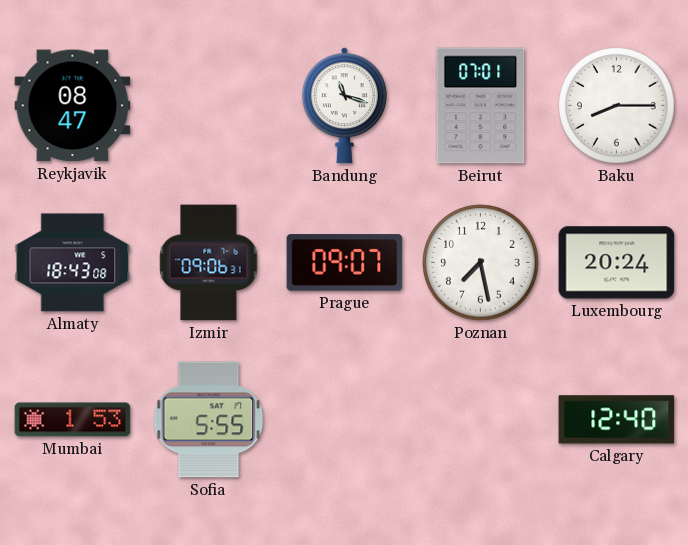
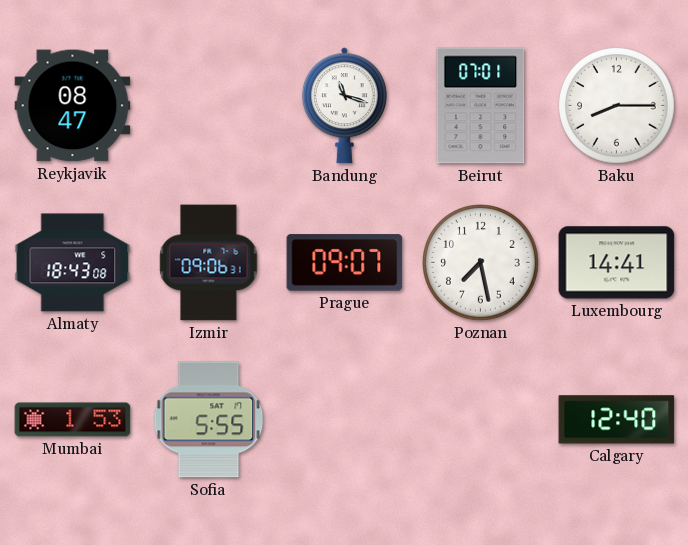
Luxembourg: 20:24 -> 14:41
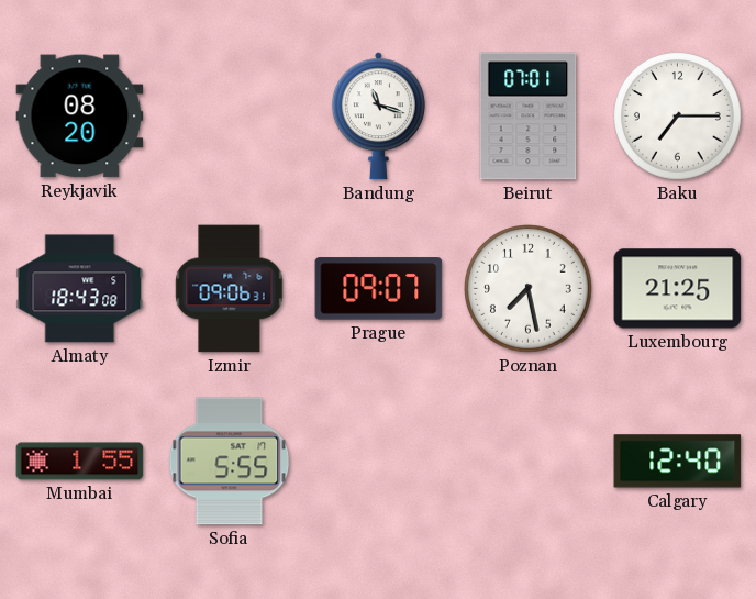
Reykjavik: 08:47 -> 08:20
Baku: 8:15 -> 7:15
Luxembourg: 14:41 -> 21:25
Mumbai: 1:53 -> 1:55
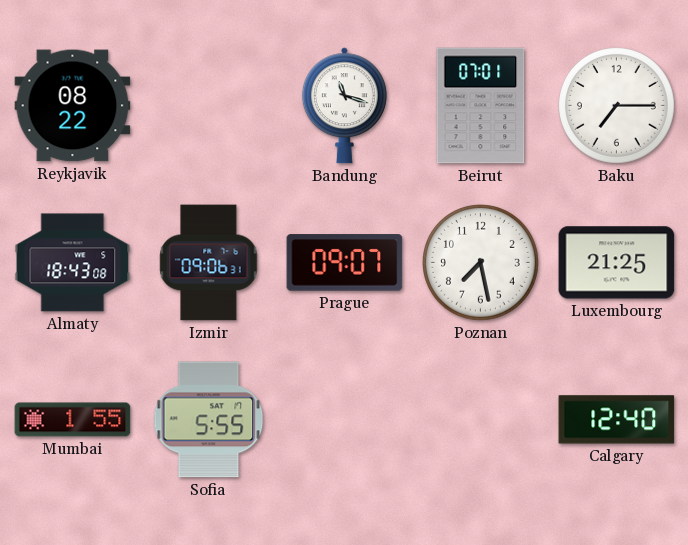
Reykjavik: 08:20 -> 08:22
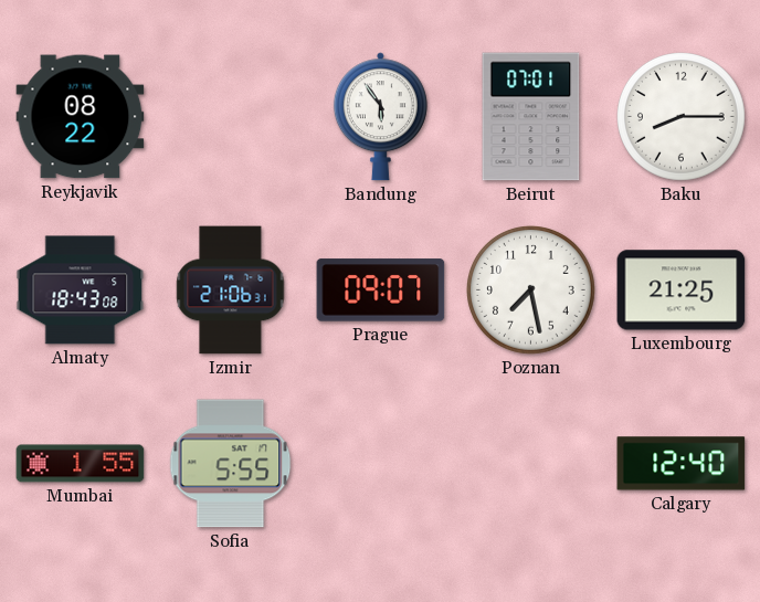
Bandung: 11:18 -> 5:54
Baku: 7:15 -> 8:15
Izmir: 09:06 -> 21:06
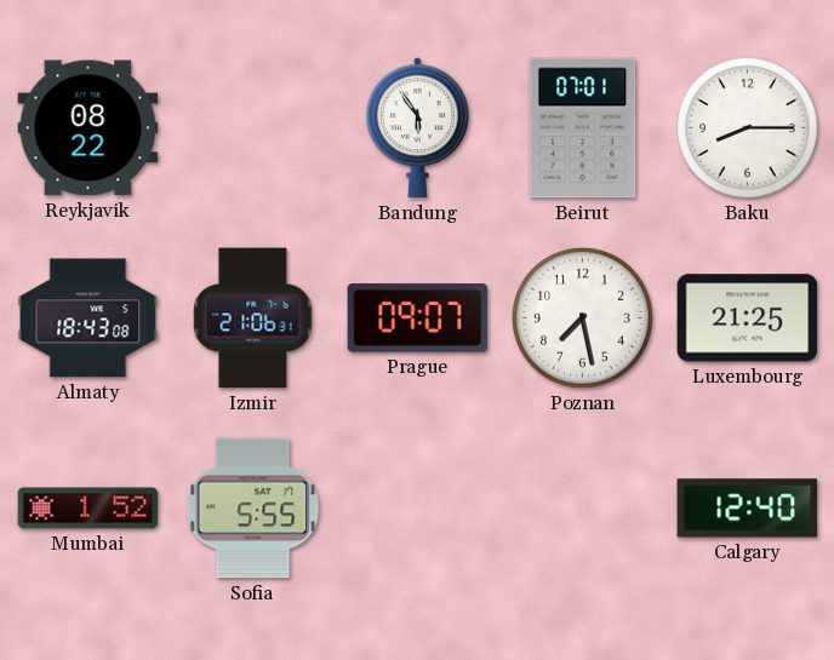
Mumbai: 1:55 -> 1:52
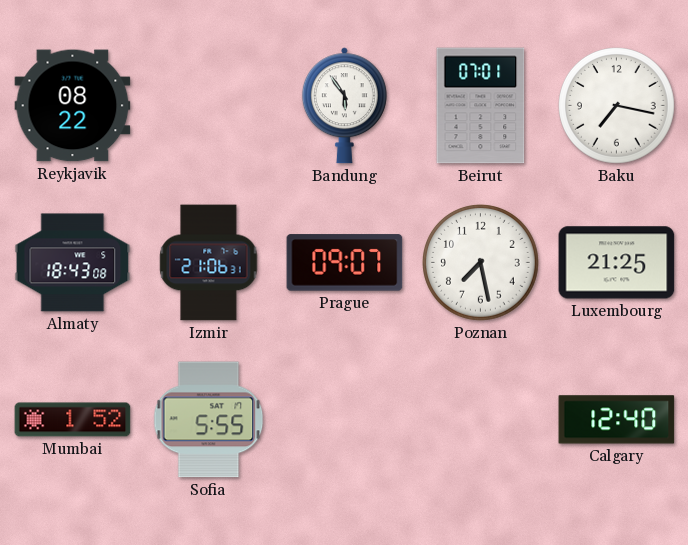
Baku: 8:15 -> 7:17
